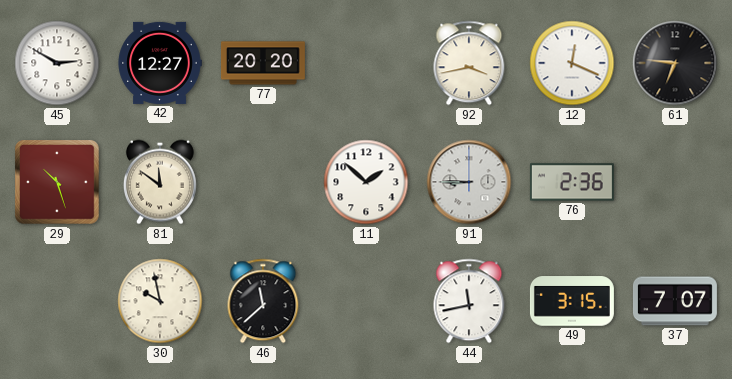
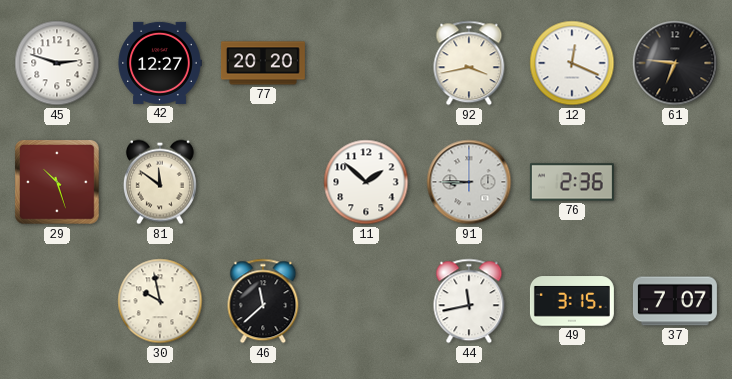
45: 2:50 -> 2:48
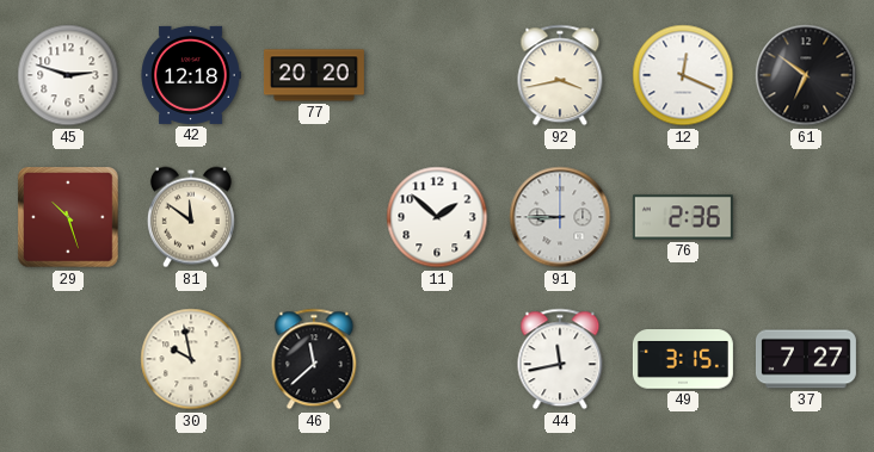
42: 12:27 -> 12:18
61: 6:46 -> 6:51
37: 7:07 -> 7:27
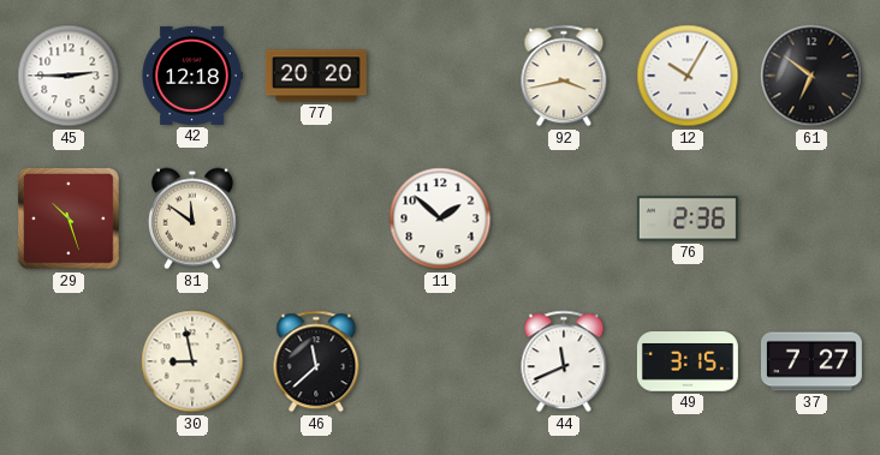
45: 2:48 -> 2:45
12: 12:19 -> 10:05
91: 8:45 -> none
30: 9:58 -> 8:58
44: 11:43 -> 11:41
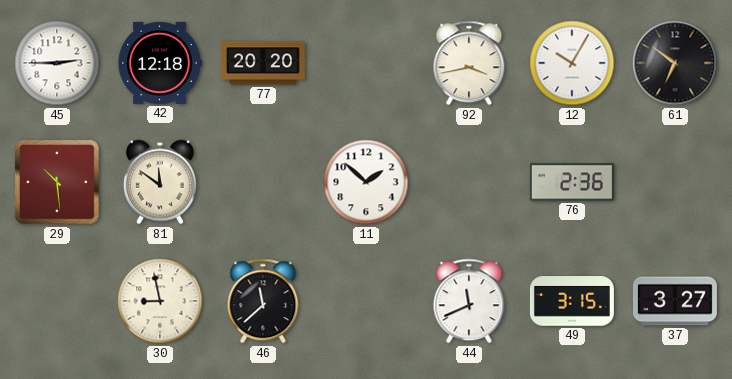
29: 10:27 -> 10:29
37: 7:27 -> 3:27
